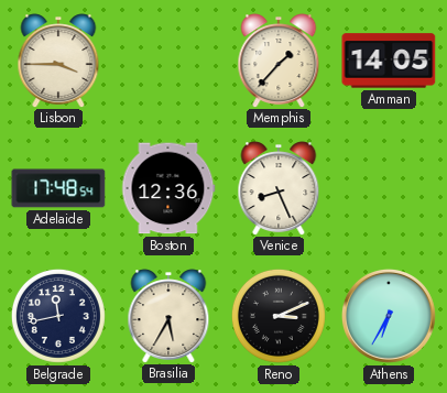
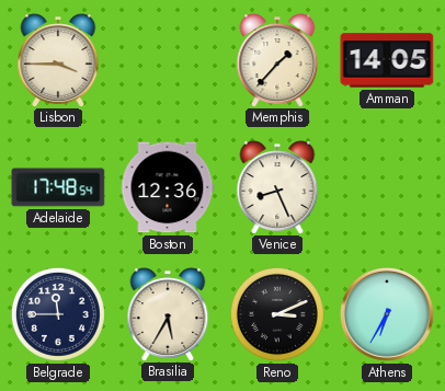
Belgrade: 11:43 -> 11:45
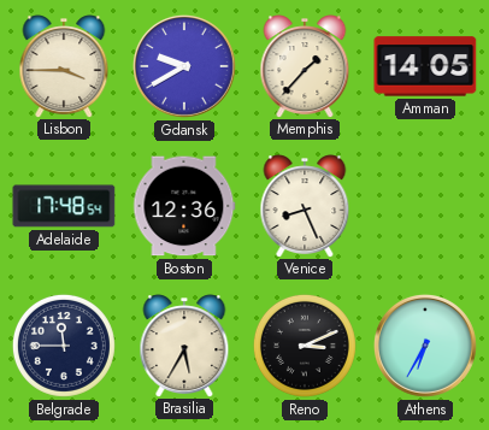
Gdansk: none -> 9:40
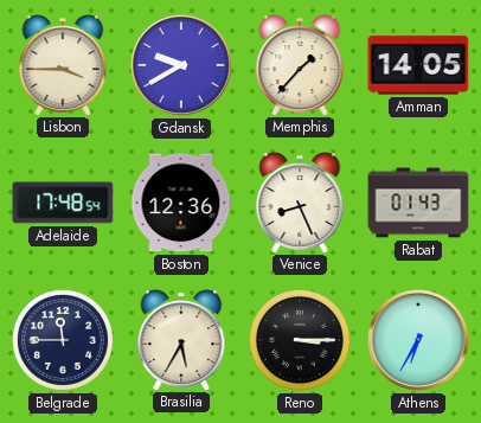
Rabat: none -> 01:43
Reno: 3:11 -> 3:15
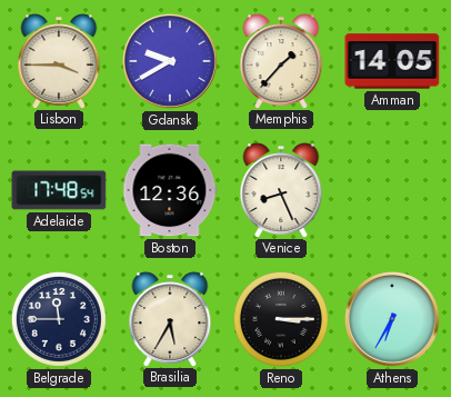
Rabat: 01:43 -> none
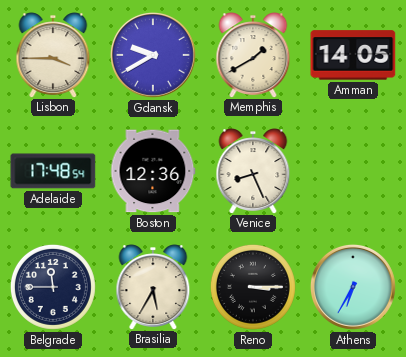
Memphis: 1:37 -> 1:40
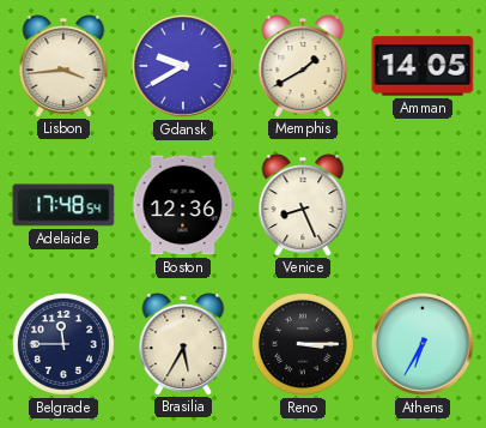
Lisbon: 3:45 -> 3:44
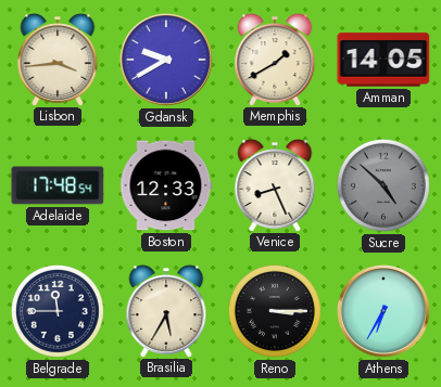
Boston: 12:36 -> 12:33
Sucre: none -> 4:52
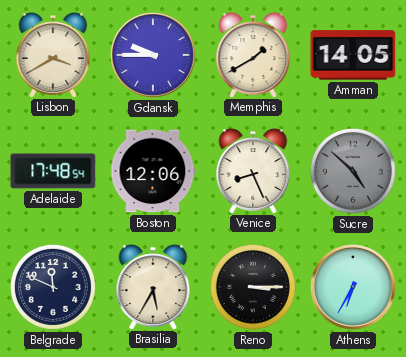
Lisbon: 3:44 -> 3:40
Gdansk: 9:40 -> 9:45
Boston: 12:33 -> 12:06
Belgrade: 11:45 -> 11:49
